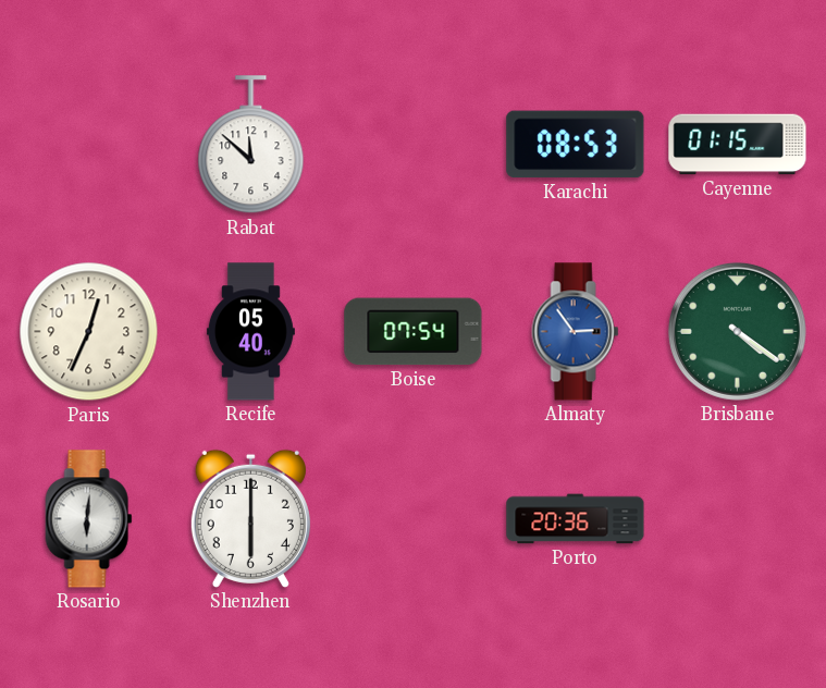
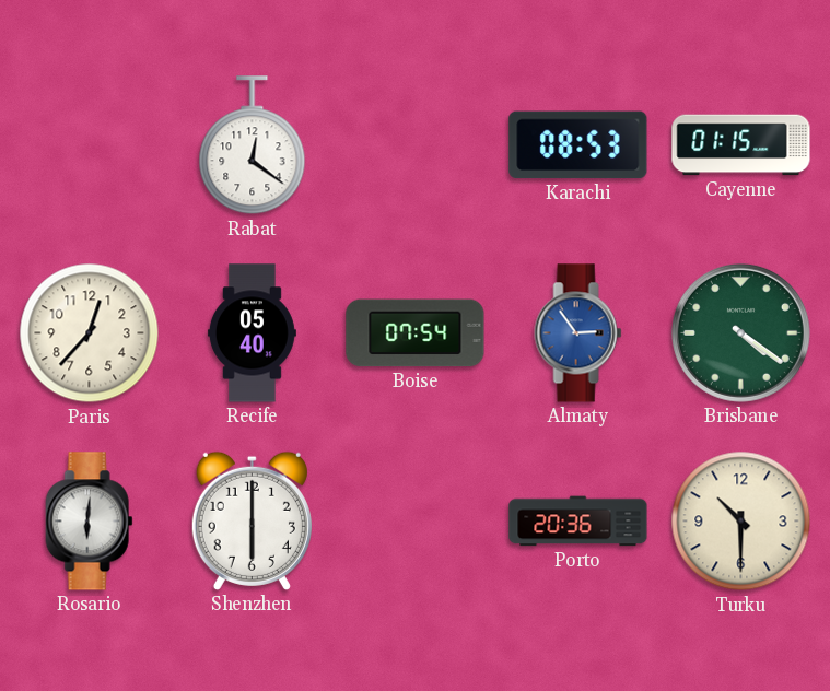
Rabat: 11:52 -> 12:21
Paris: 12:34 -> 12:37
Turku: none -> 10:30
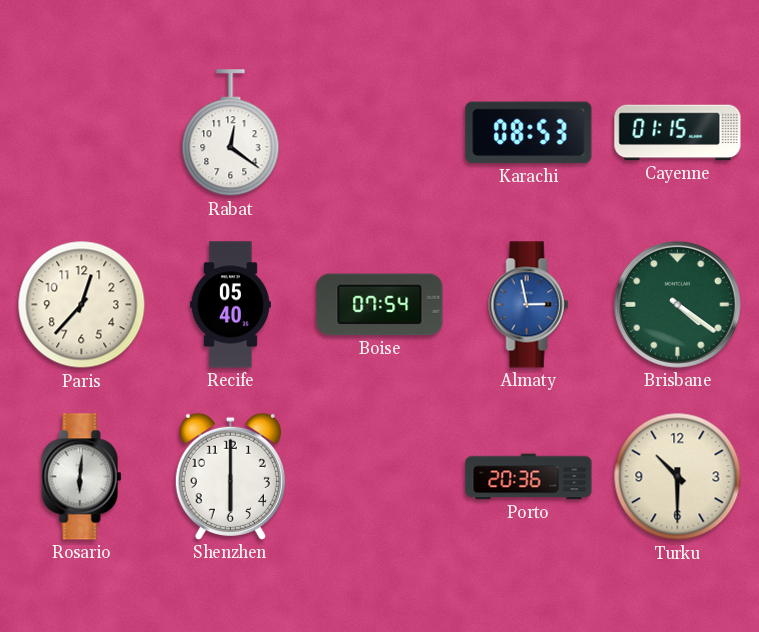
Almaty: 2:54 -> 2:58
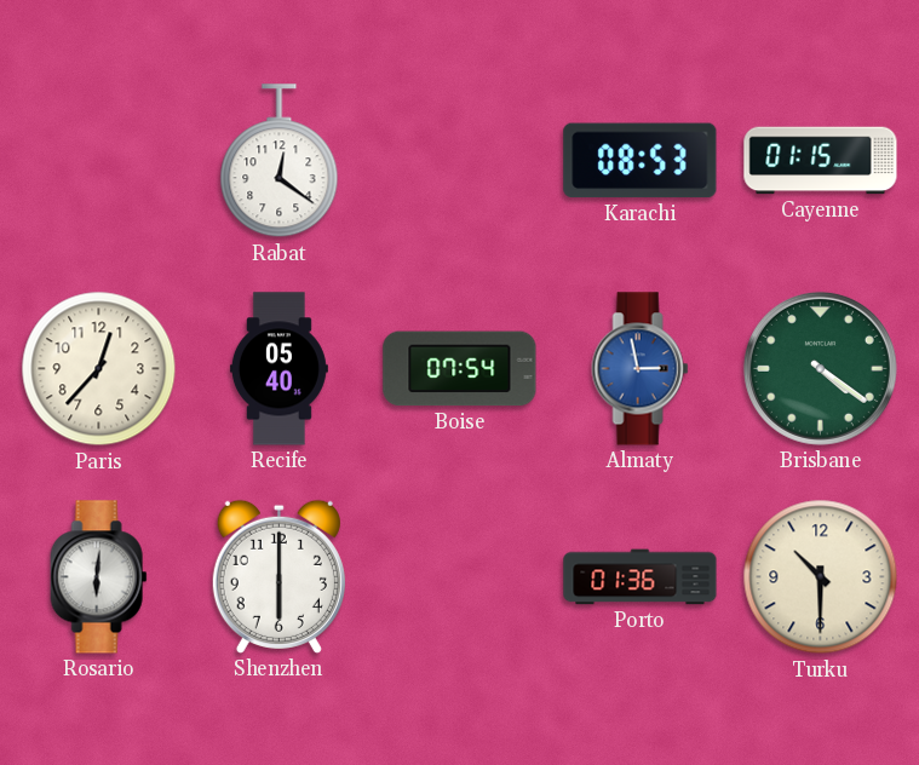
Porto: 20:36 -> 01:36
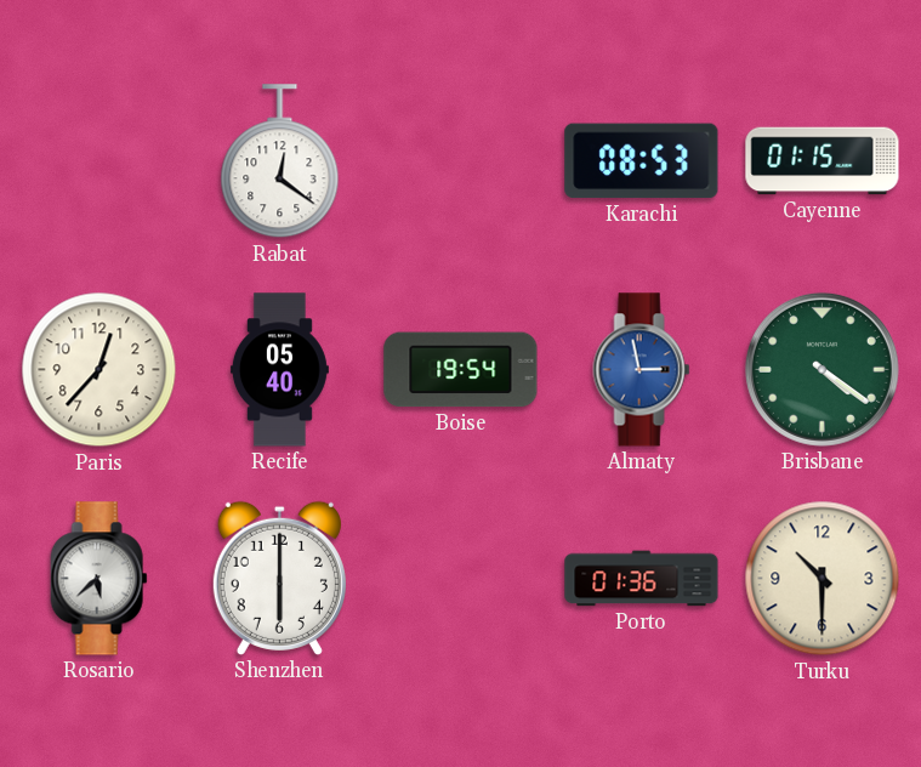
Boise: 07:54 -> 19:54
Rosario: 6:01 -> 5:38
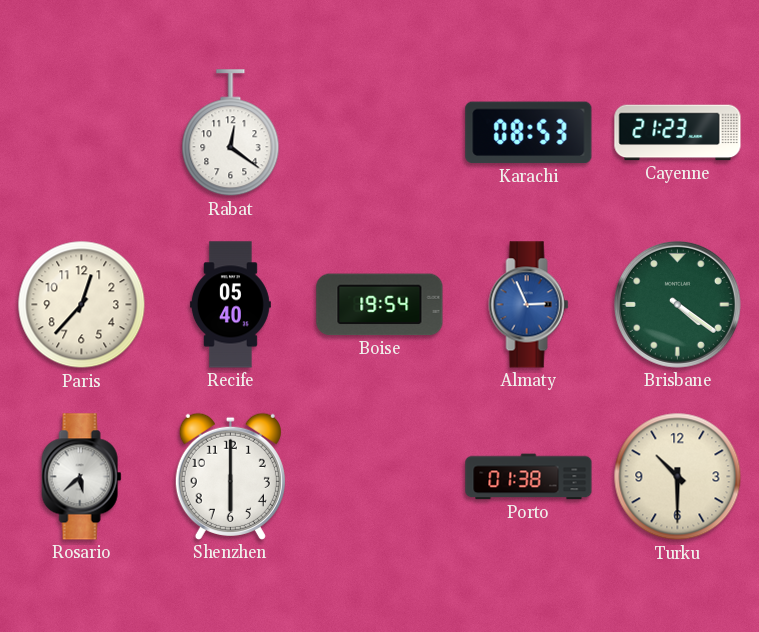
Cayenne: 01:15 -> 21:23
Almaty: 2:58 -> 2:56
Porto: 01:36 -> 01:38
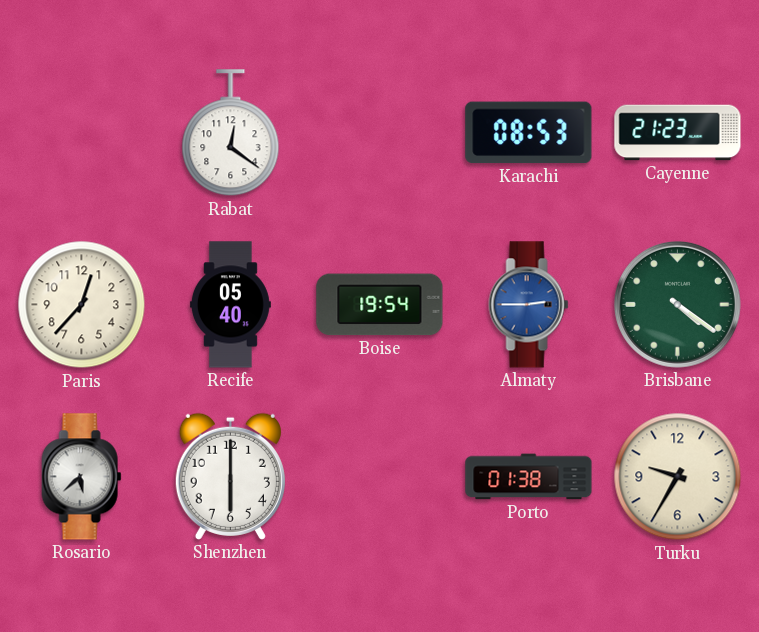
Almaty: 2:56 -> 2:45
Turku: 10:30 -> 9:35
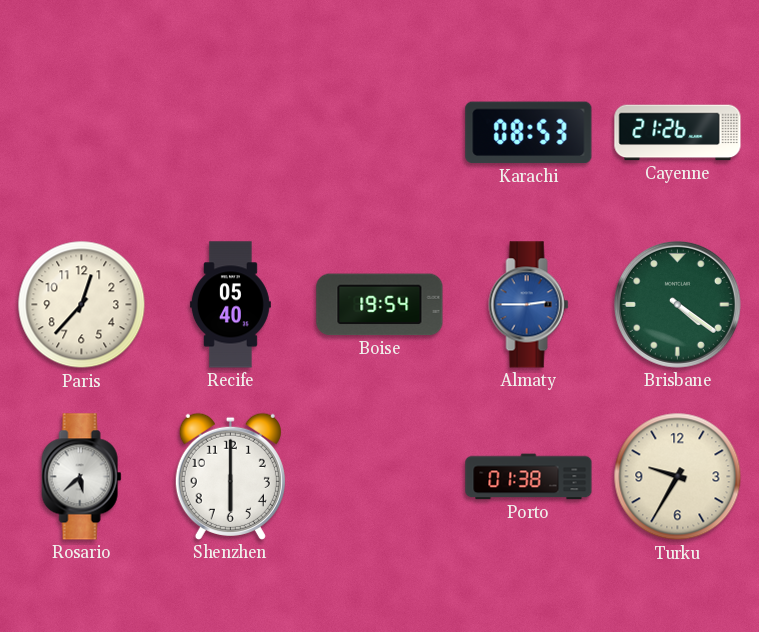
Rabat: 12:21 -> none
Cayenne: 21:23 -> 21:26
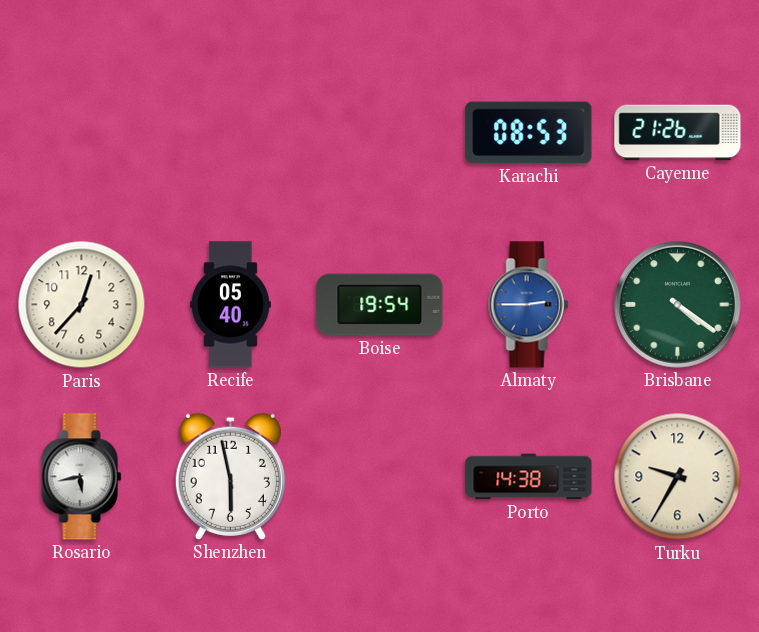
Rosario: 5:38 -> 5:43
Shenzhen: 6:00 -> 5:58
Porto: 01:38 -> 14:38
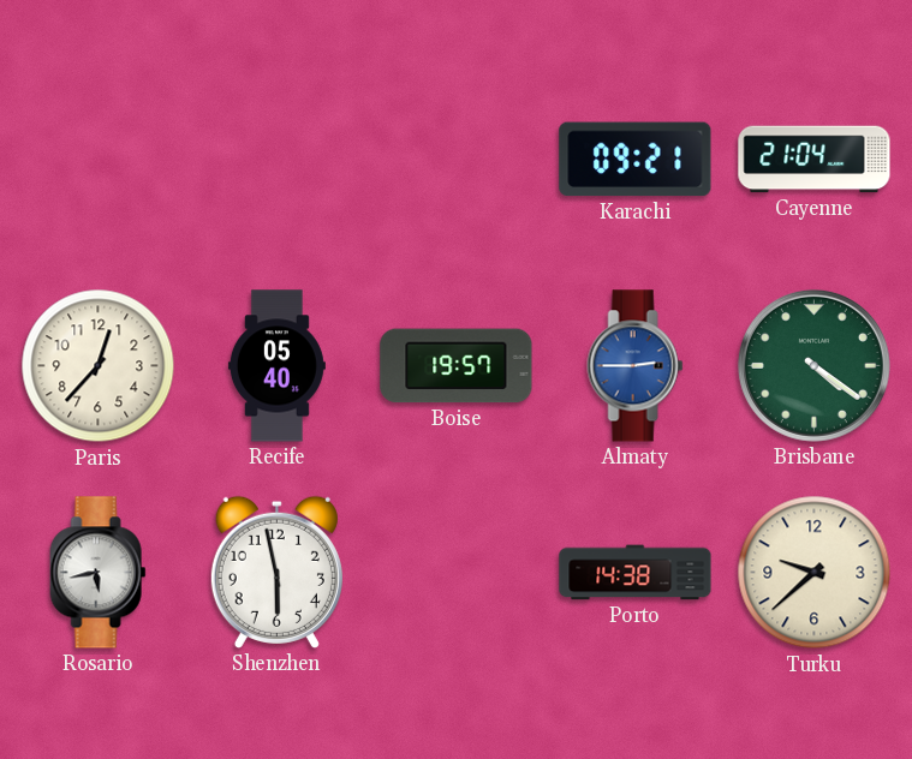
Karachi: 08:53 -> 09:21
Cayenne: 21:26 -> 21:04
Boise: 19:54 -> 19:57
Turku: 9:35 -> 9:38
